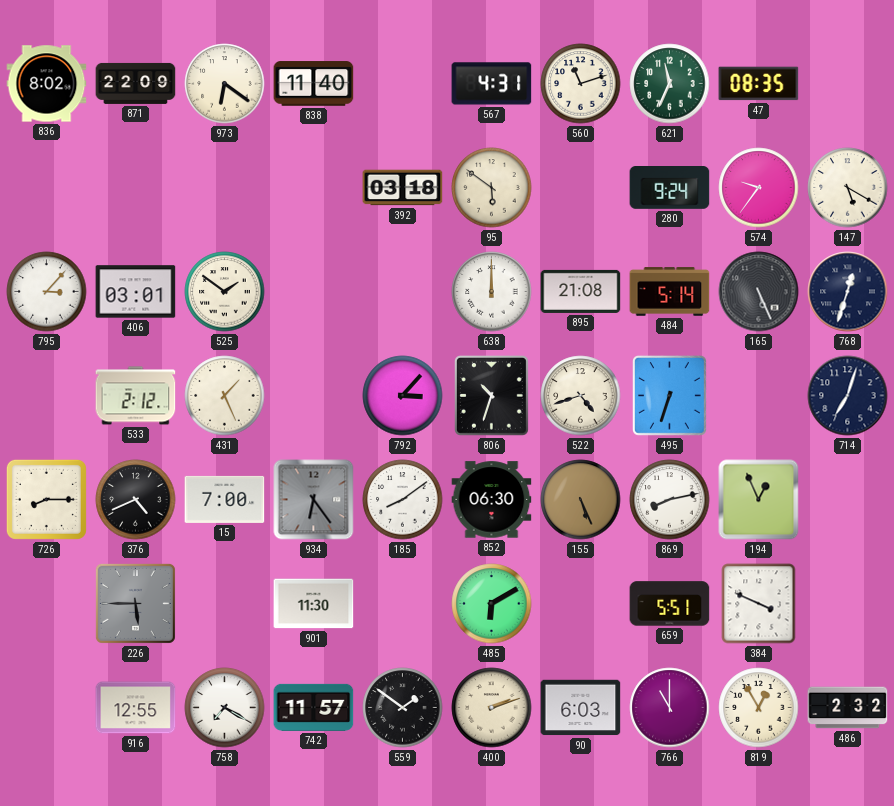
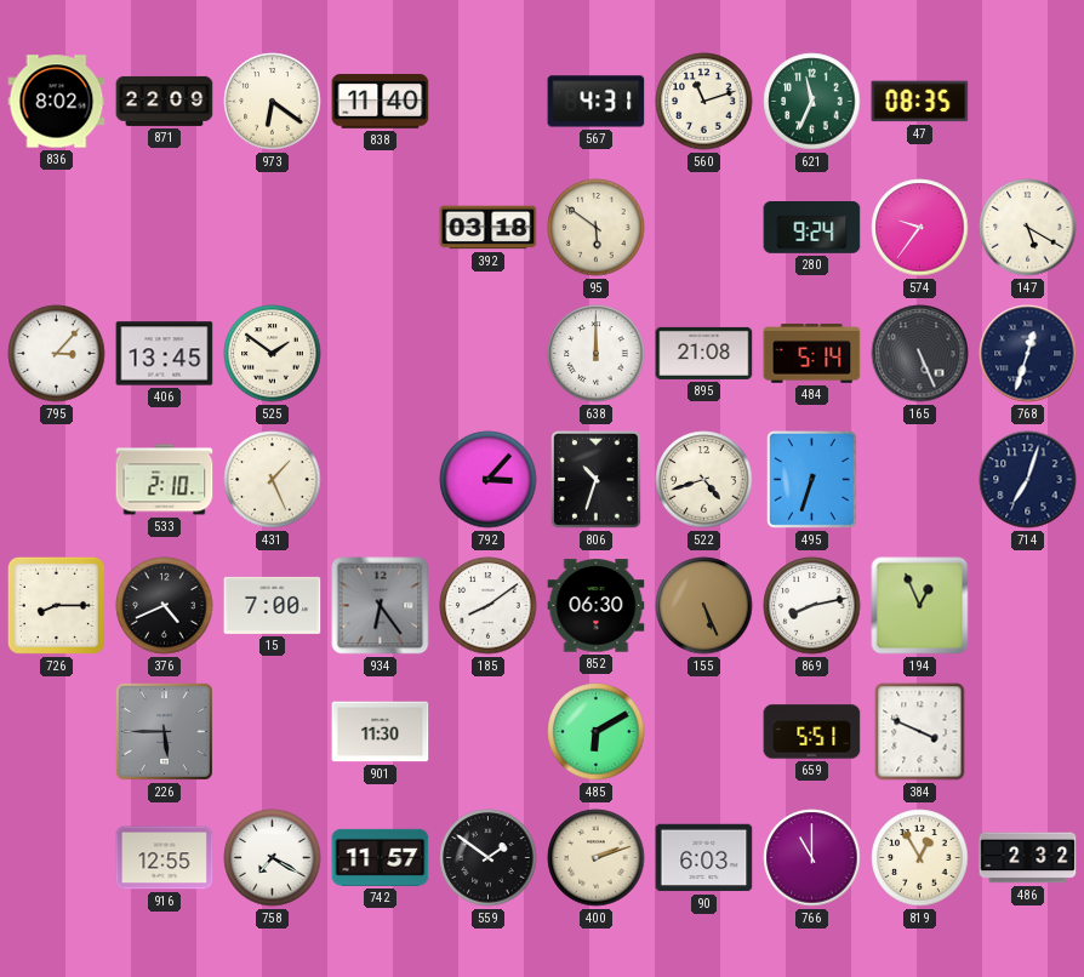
406: 03:01 -> 13:45
533: 2:12 -> 2:10
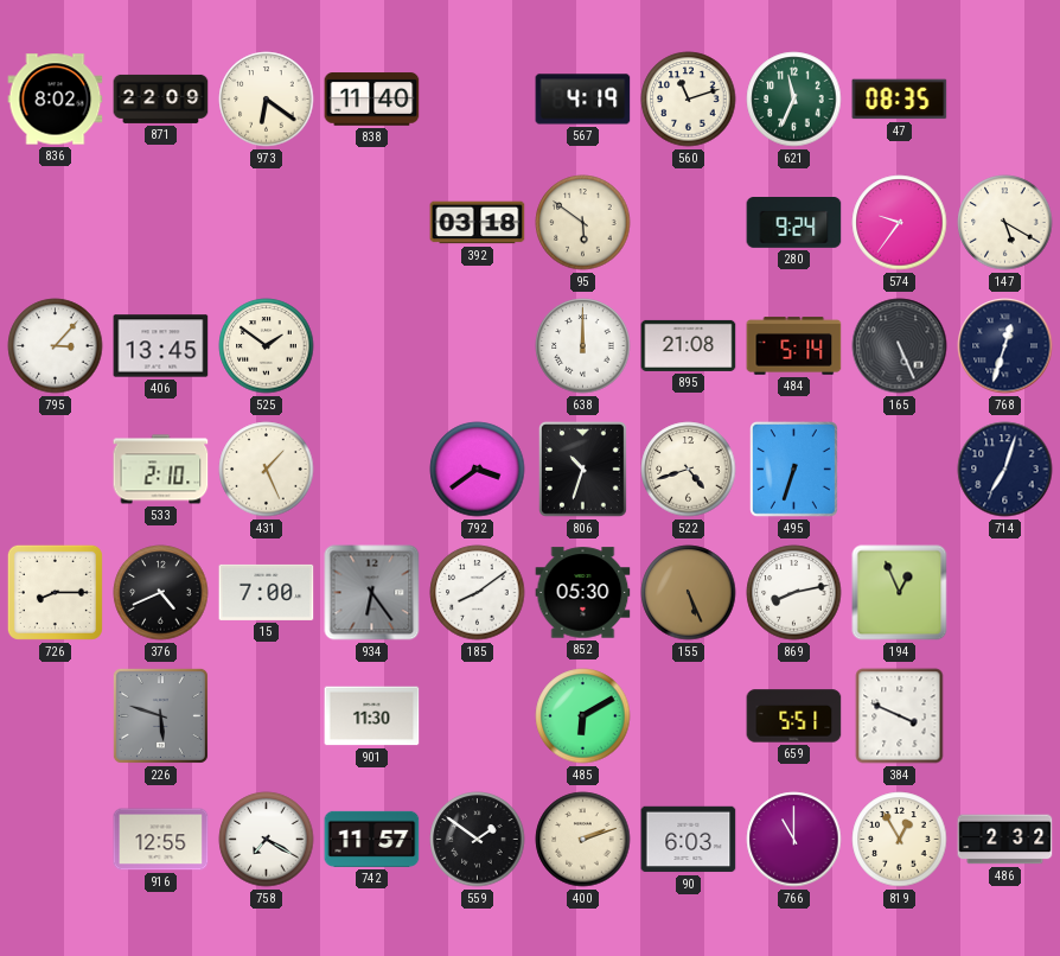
567: 4:31 -> 4:19
792: 3:07 -> 3:39
852: 06:30 -> 05:30
226: 5:45 -> 5:48
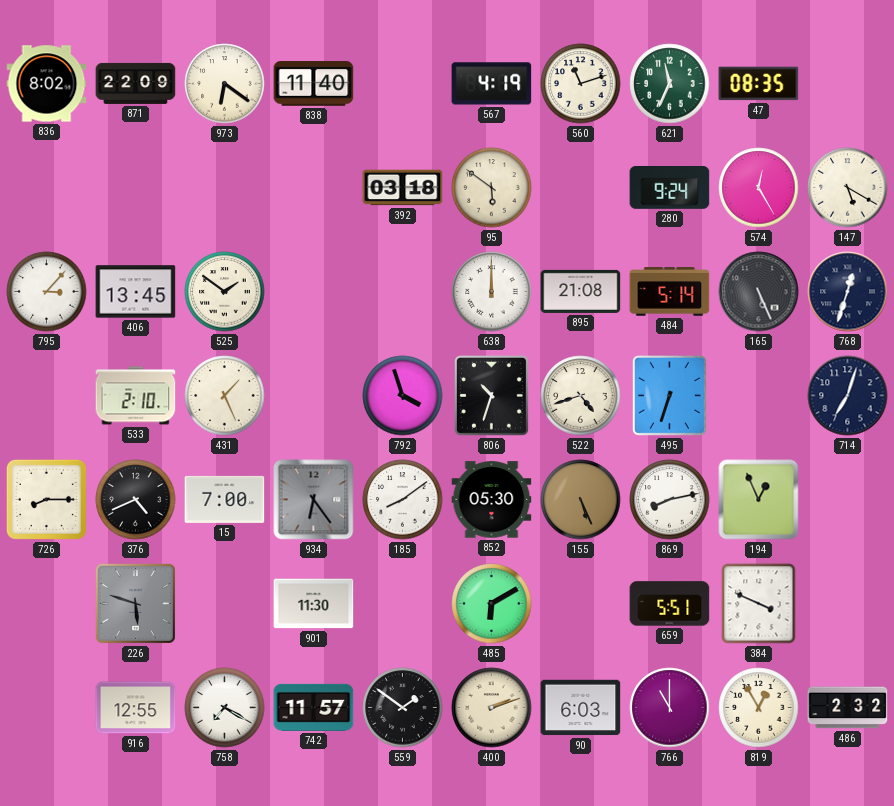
574: 9:36 -> 12:25
792: 3:39 -> 3:57
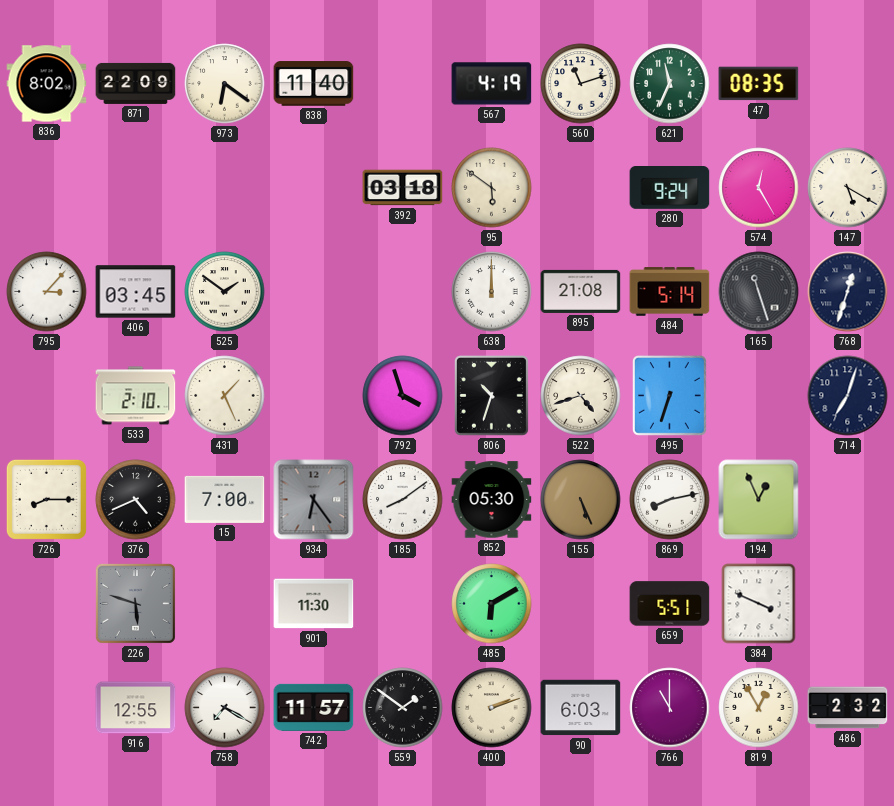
406: 13:45 -> 03:45
165: 5:26 -> 11:27
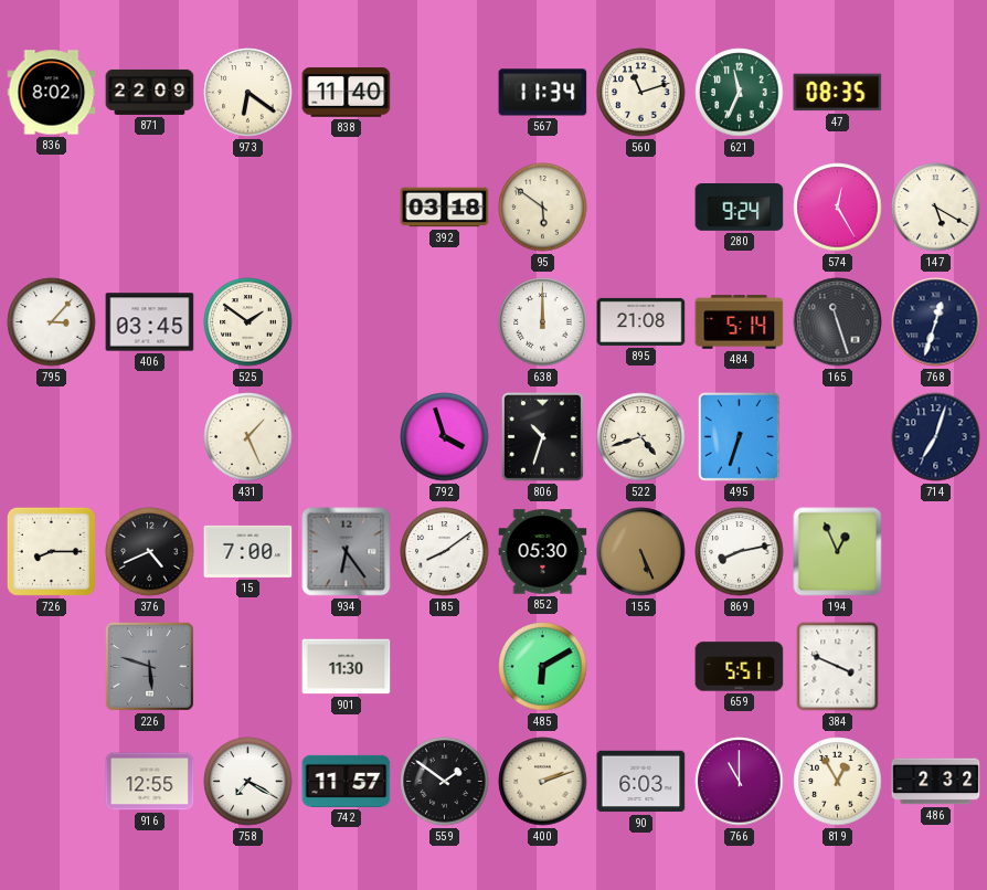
567: 4:19 -> 11:34
533: 2:10 -> none
